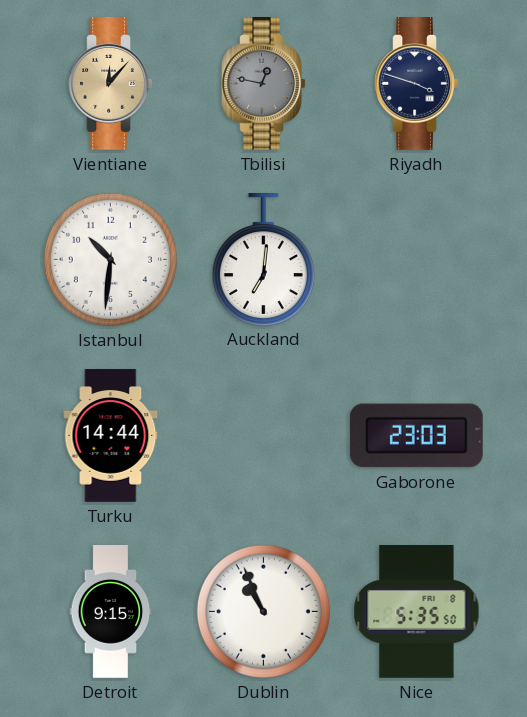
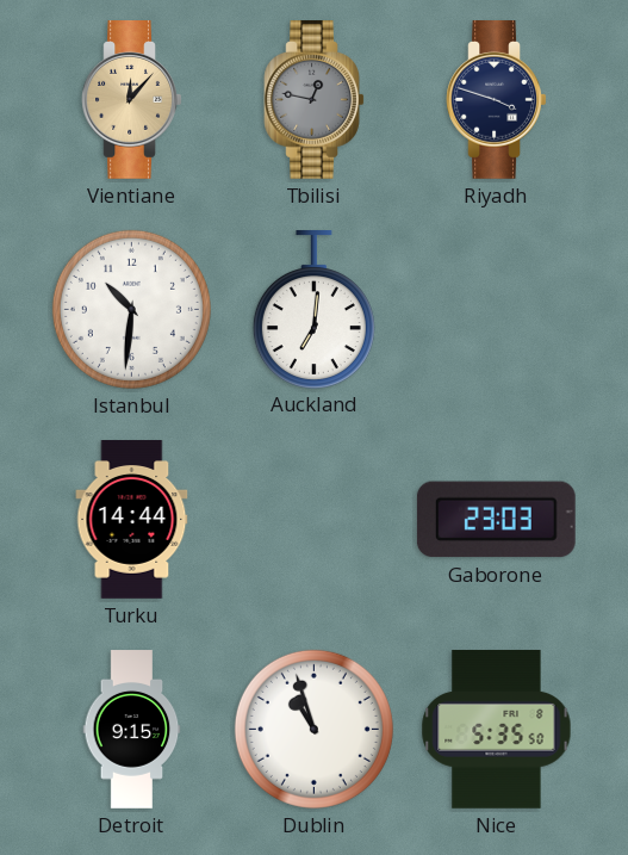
Dublin: 10:56 -> 10:57
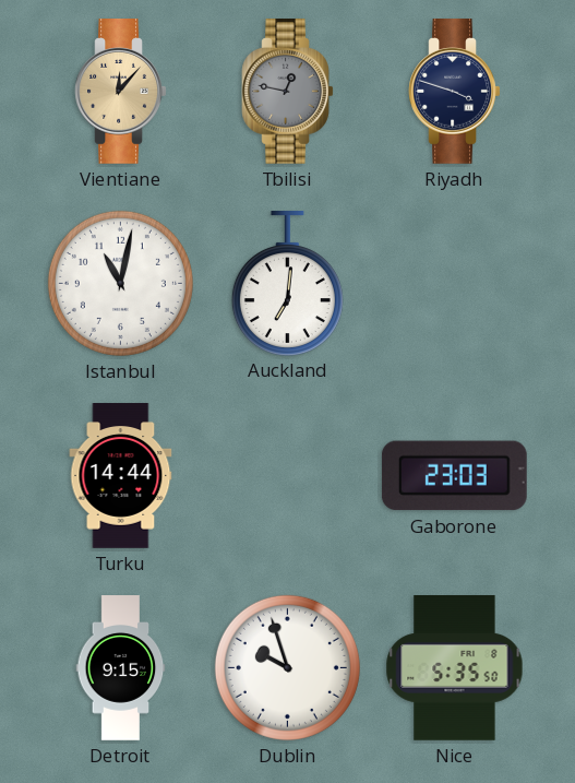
Istanbul: 10:31 -> 11:02
Dublin: 10:57 -> 9:57
